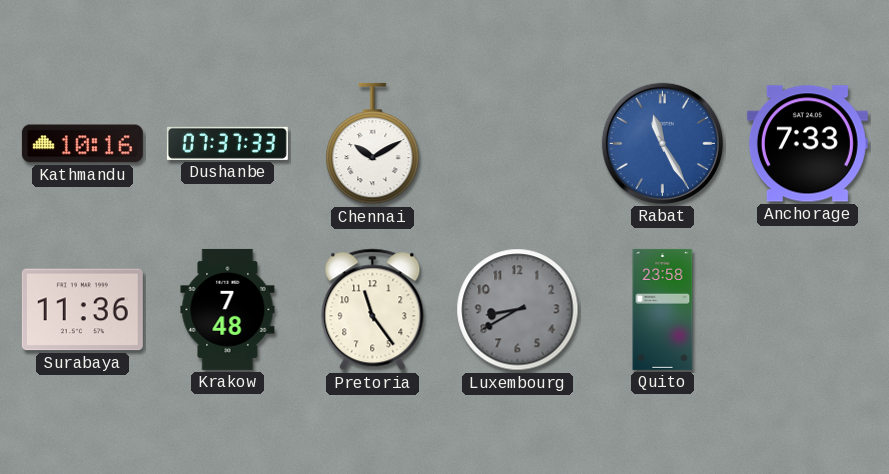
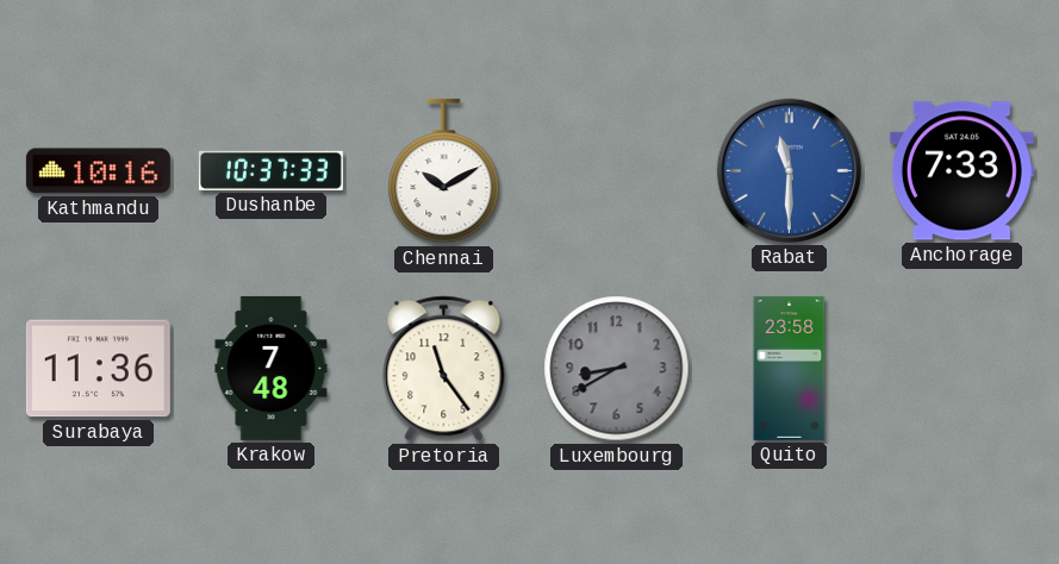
Dushanbe: 07:37 -> 10:37
Rabat: 11:25 -> 11:30
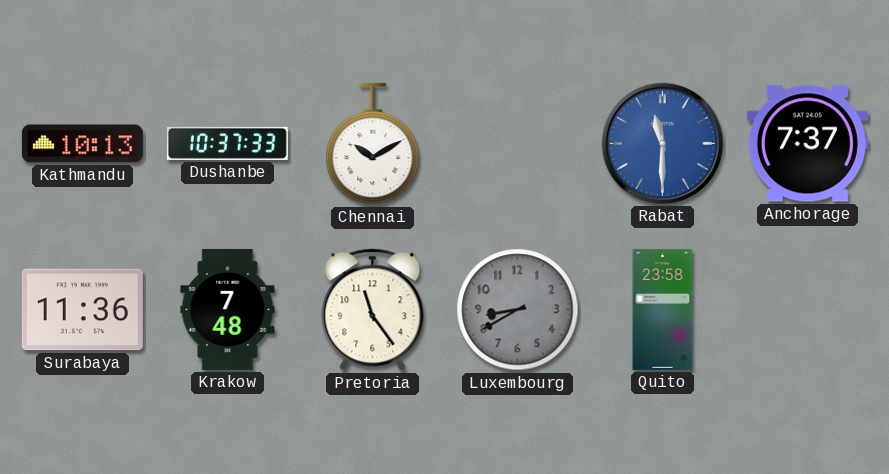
Kathmandu: 10:16 -> 10:13
Anchorage: 7:33 -> 7:37
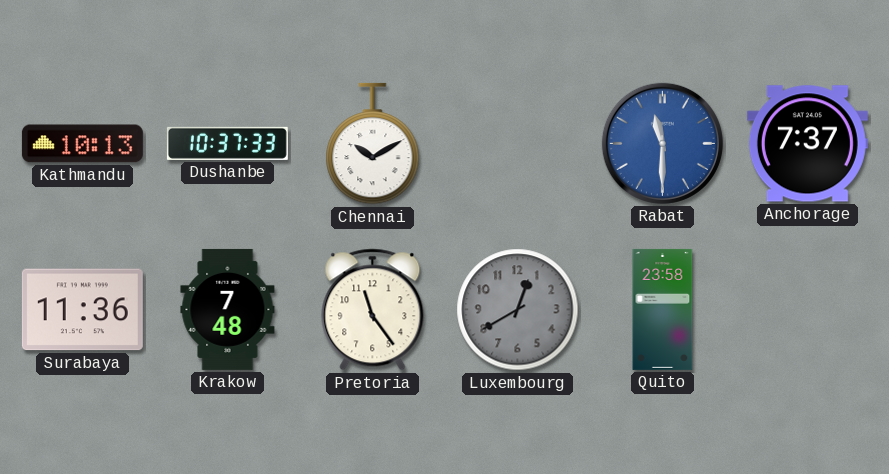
Luxembourg: 8:40 -> 12:40
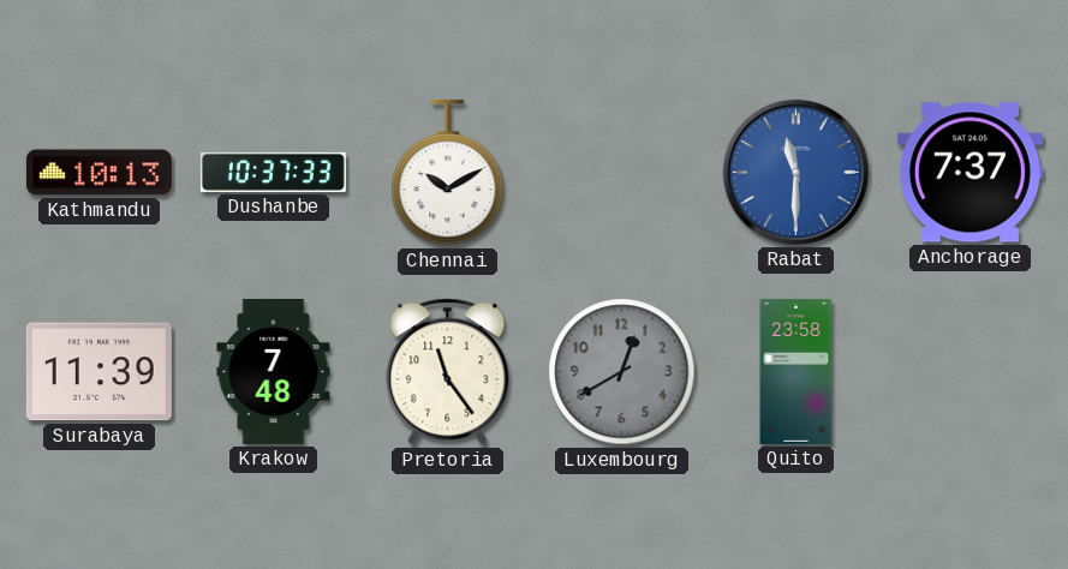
Surabaya: 11:36 -> 11:39
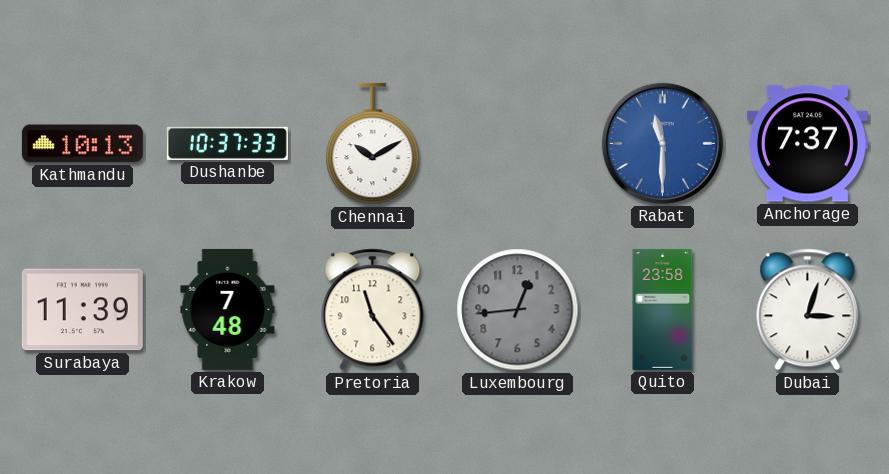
Luxembourg: 12:40 -> 12:44
Dubai: none -> 3:03
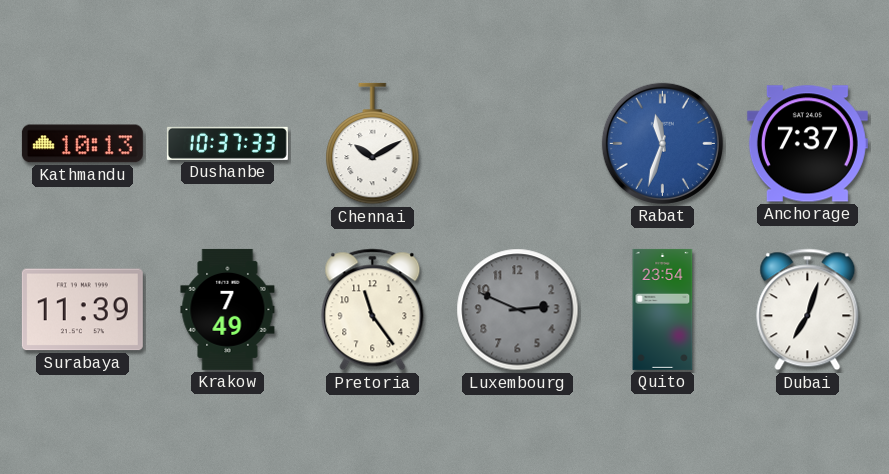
Rabat: 11:30 -> 11:33
Krakow: 7:48 -> 7:49
Luxembourg: 12:44 -> 2:49
Quito: 23:58 -> 23:54
Dubai: 3:03 -> 7:03
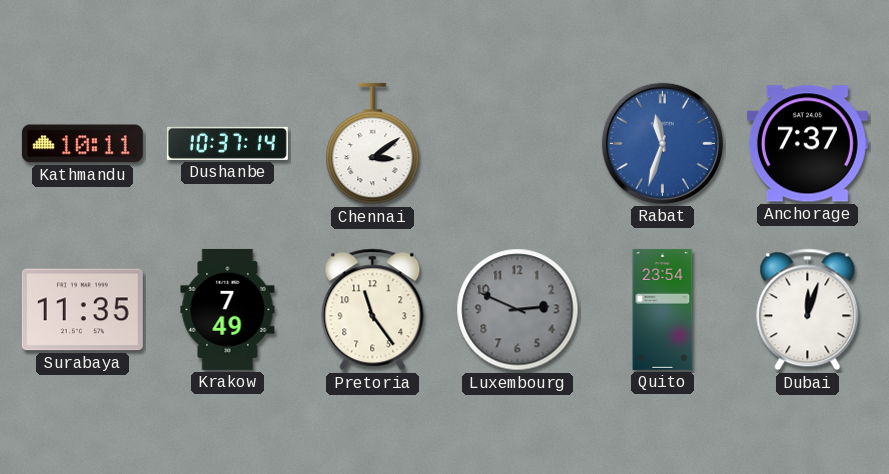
Kathmandu: 10:13 -> 10:11
Dushanbe: 10:37:33 -> 10:37:14
Chennai: 10:10 -> 3:09
Surabaya: 11:39 -> 11:35
Dubai: 7:03 -> 12:03
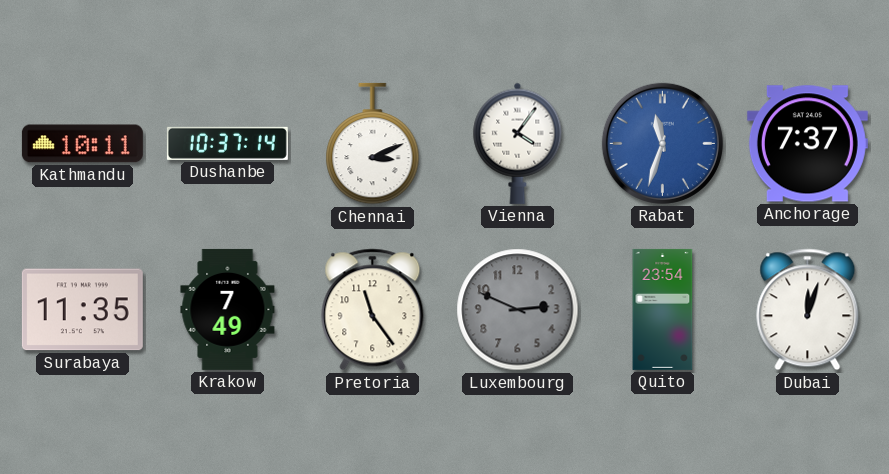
Chennai: 3:09 -> 3:11
Vienna: none -> 4:06
